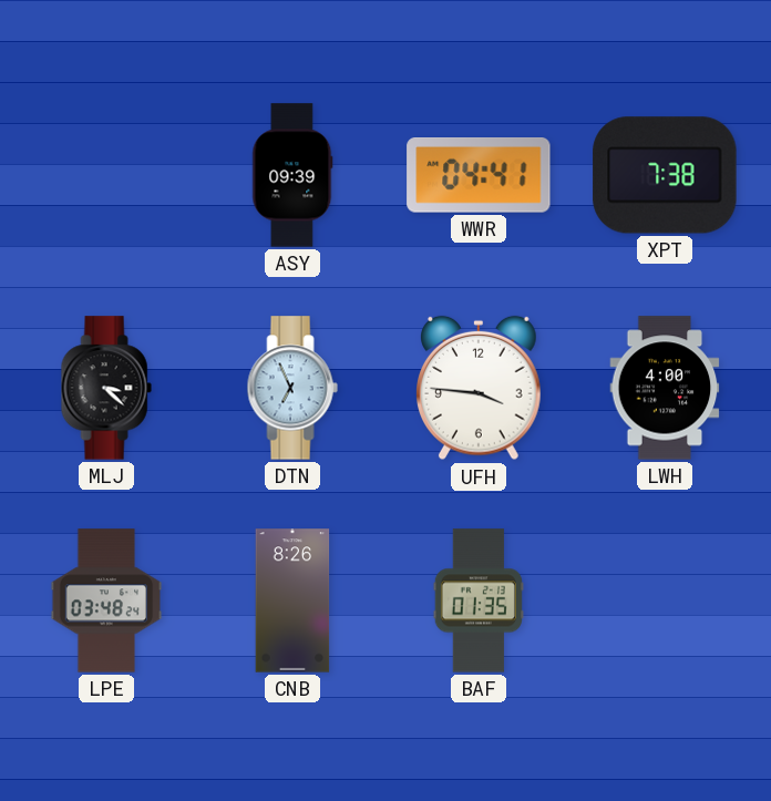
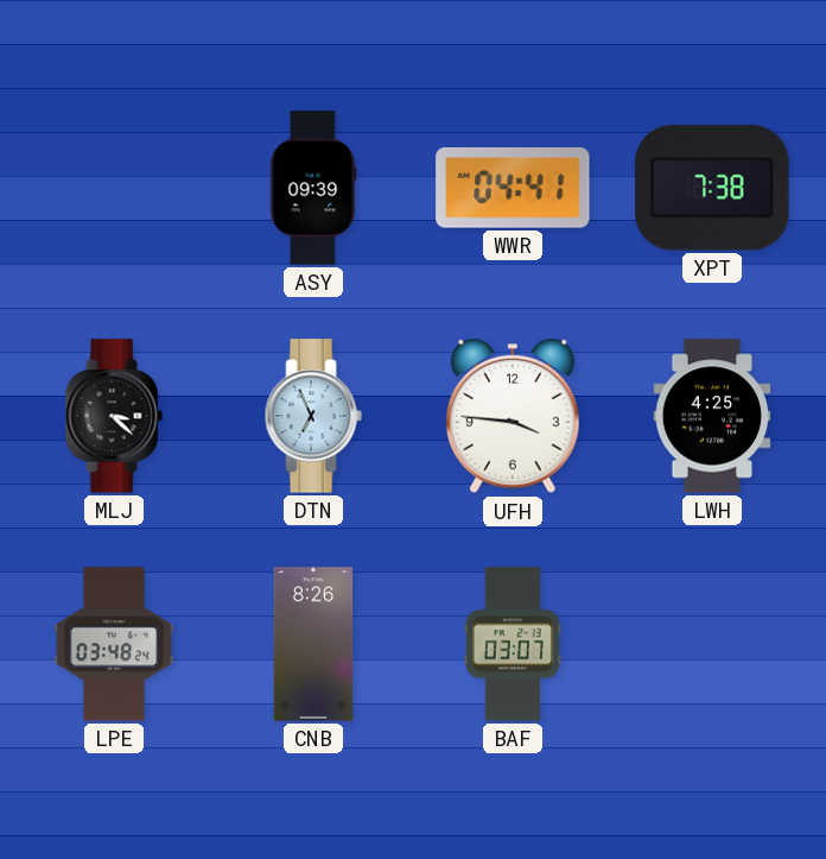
LWH: 4:00 -> 4:25
BAF: 01:35 -> 03:07
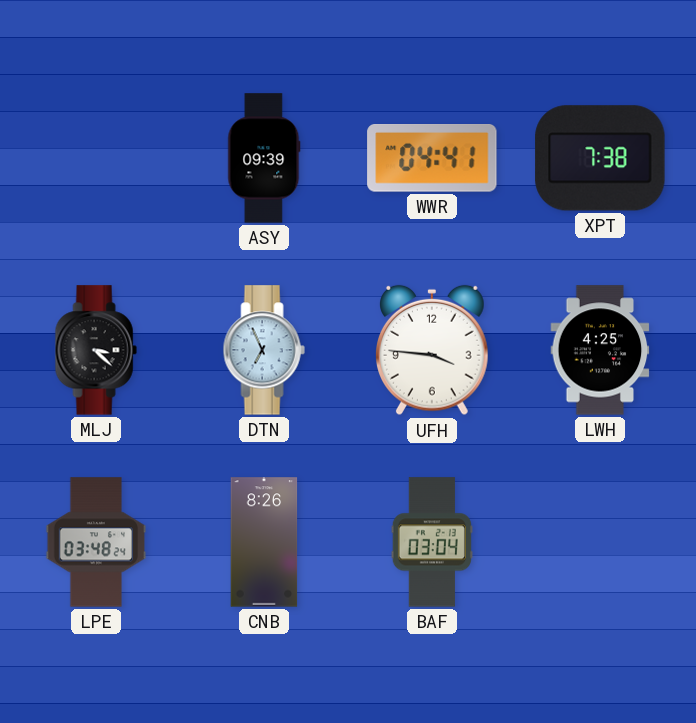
BAF: 03:07 -> 03:04
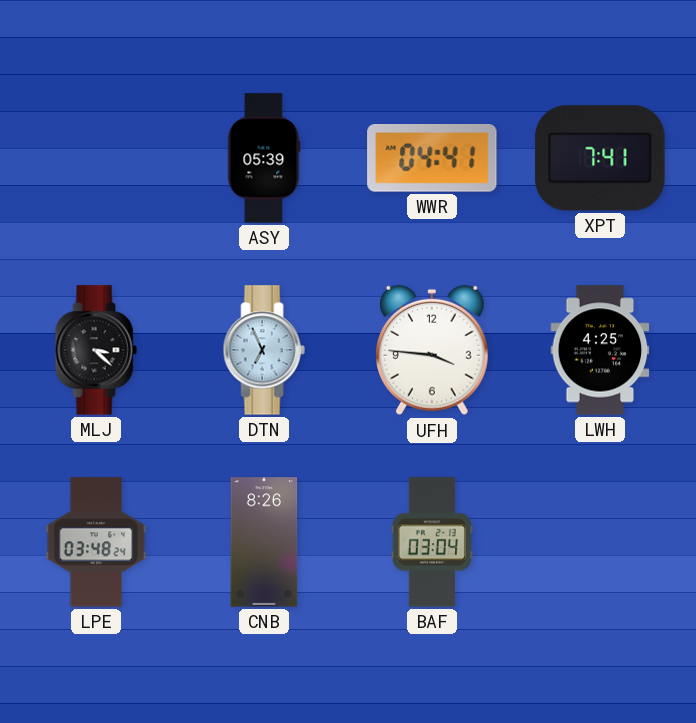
ASY: 09:39 -> 05:39
XPT: 7:38 -> 7:41
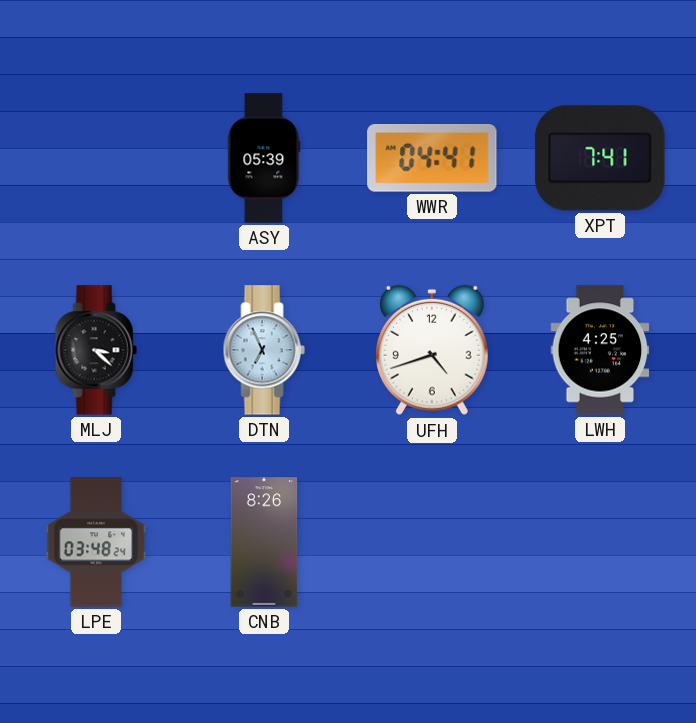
UFH: 3:46 -> 4:42
BAF: 03:04 -> none
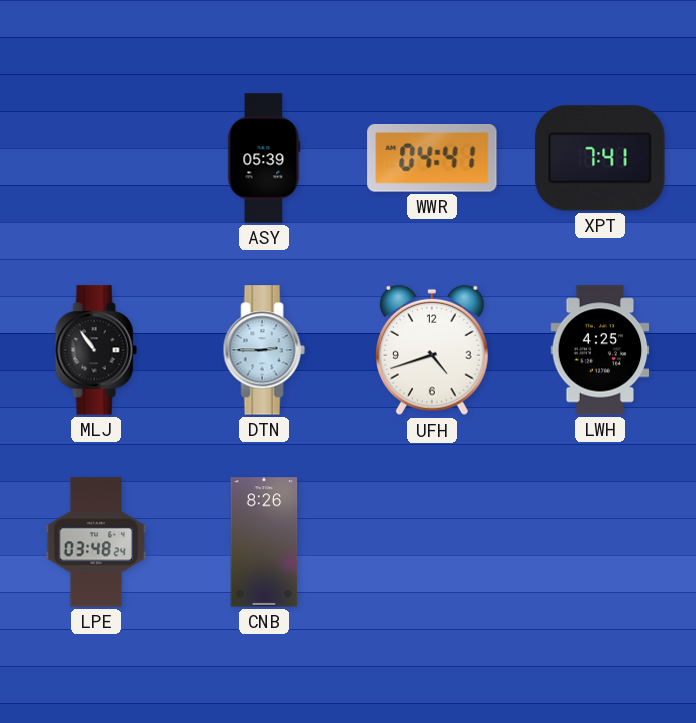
MLJ: 3:22 -> 10:54
DTN: 6:56 -> 2:45
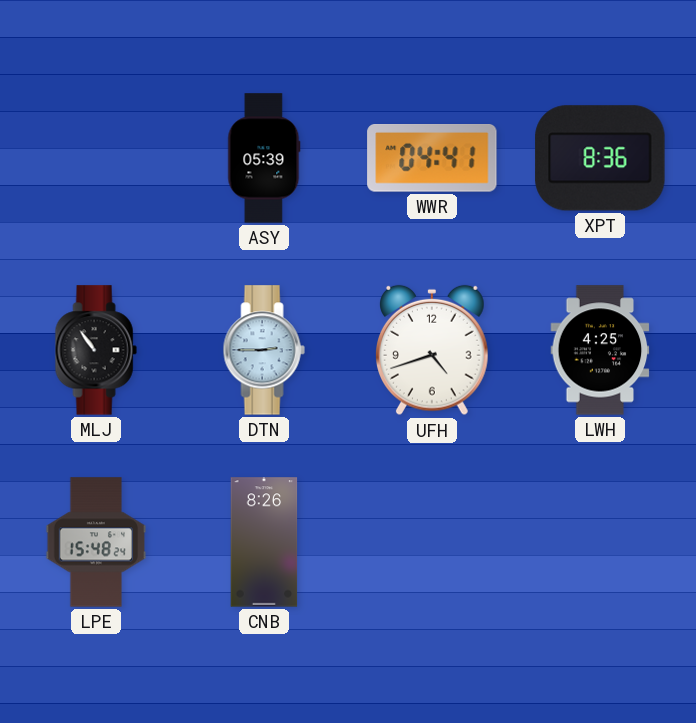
XPT: 7:41 -> 8:36
LPE: 03:48 -> 15:48
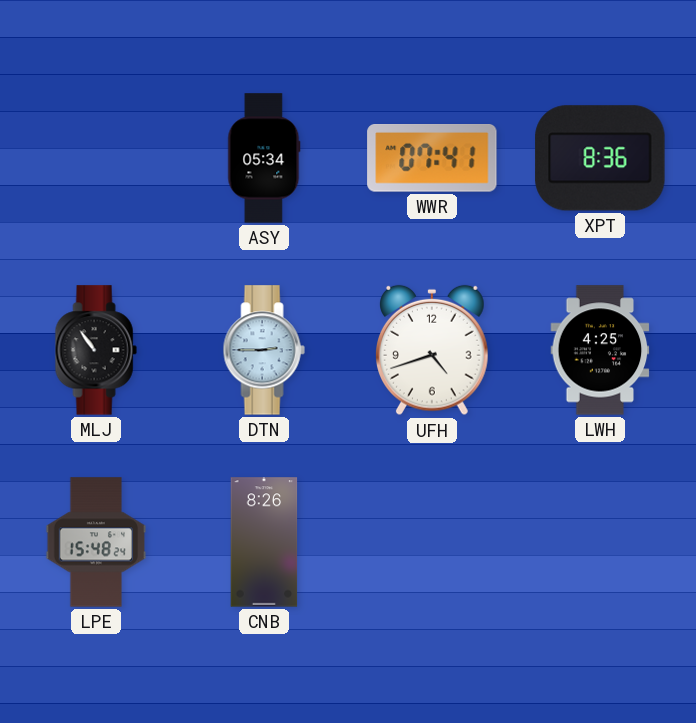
ASY: 05:39 -> 05:34
WWR: 04:41 -> 07:41
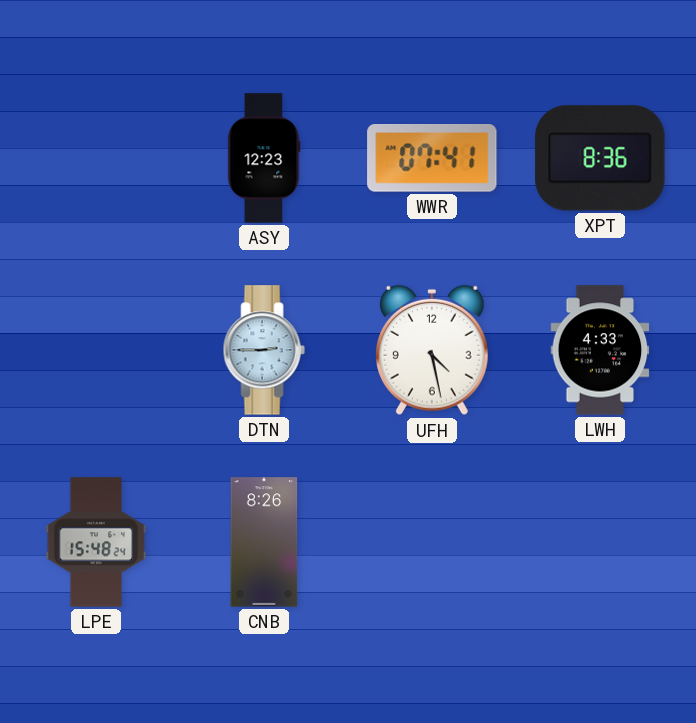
ASY: 05:34 -> 12:23
MLJ: 10:54 -> none
UFH: 4:42 -> 4:28
LWH: 4:25 -> 4:33
